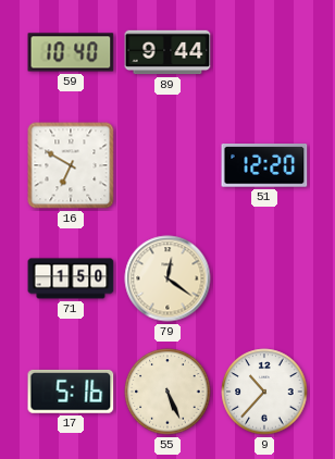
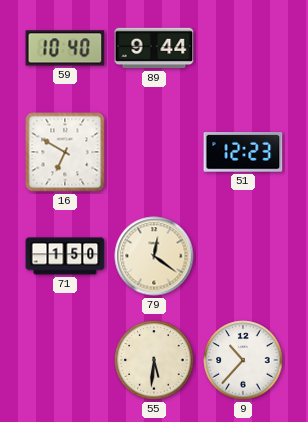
51: 12:20 -> 12:23
17: 5:16 -> none
55: 5:26 -> 5:31
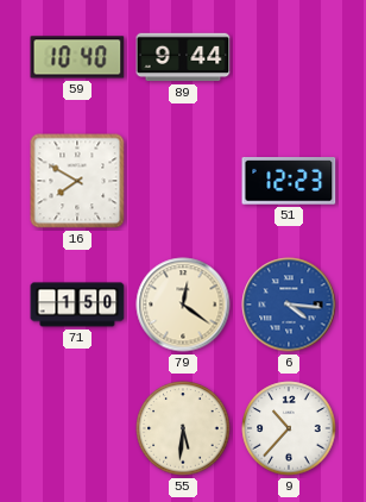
16: 6:50 -> 7:50
6: none -> 4:16
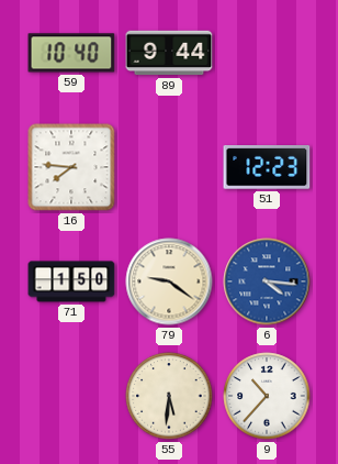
16: 7:50 -> 7:46
79: 12:21 -> 9:21
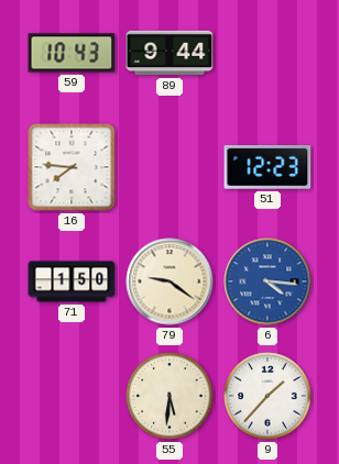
59: 10:40 -> 10:43
9: 10:37 -> 1:37
